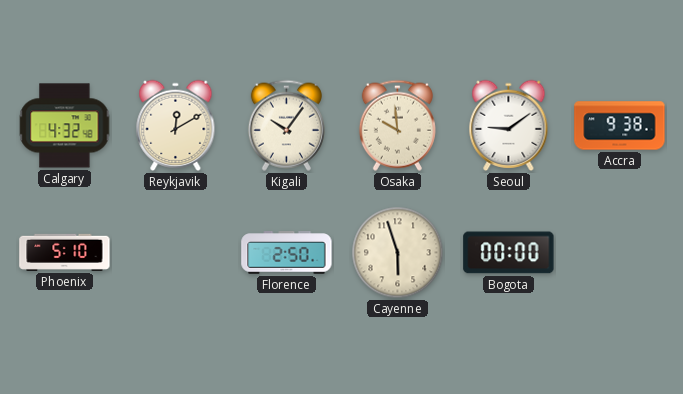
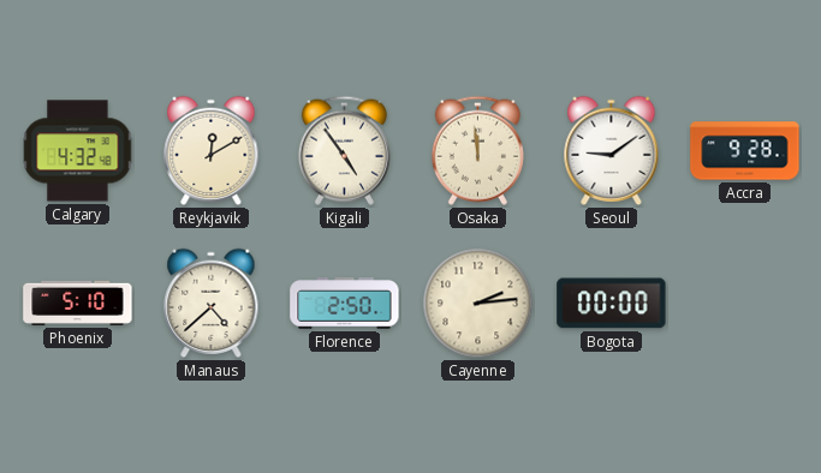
Kigali: 10:06 -> 4:54
Osaka: 9:59 -> 11:59
Accra: 9:38 -> 9:28
Manaus: none -> 4:38
Cayenne: 5:57 -> 2:14
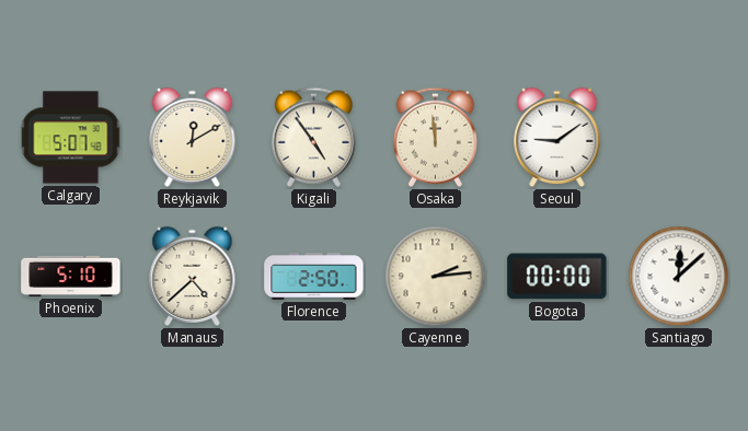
Calgary: 4:32 -> 5:07
Accra: 9:28 -> none
Santiago: none -> 12:08
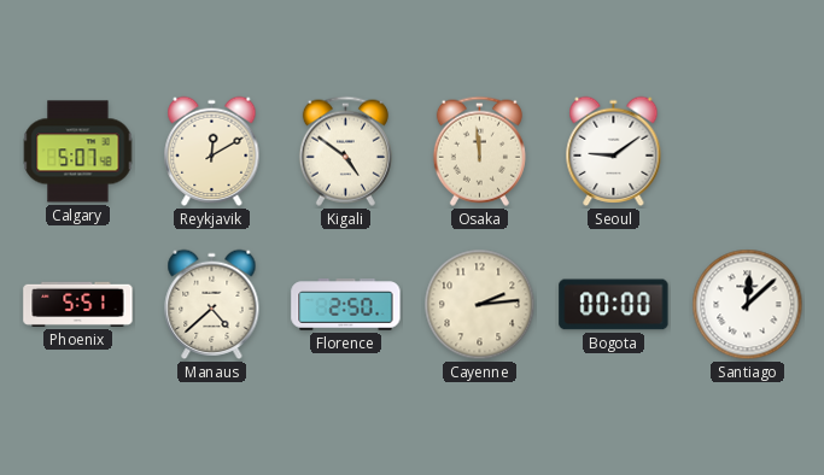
Kigali: 4:54 -> 4:51
Phoenix: 5:10 -> 5:51
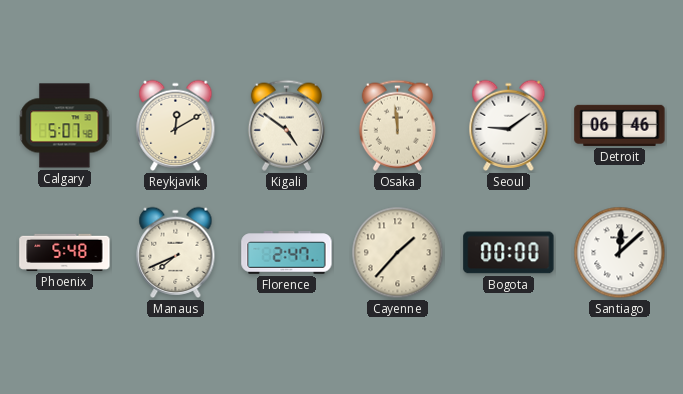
Detroit: none -> 06:46
Phoenix: 5:51 -> 5:48
Manaus: 4:38 -> 7:41
Florence: 2:50 -> 2:47
Cayenne: 2:14 -> 1:37
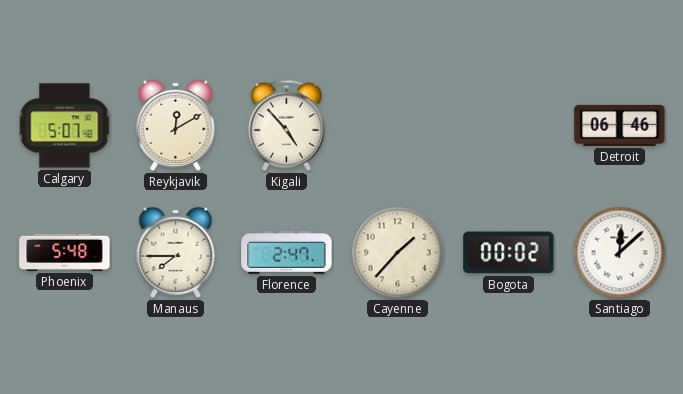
Kigali: 4:51 -> 4:53
Osaka: 11:59 -> none
Seoul: 9:09 -> none
Manaus: 7:41 -> 7:45
Bogota: 00:00 -> 00:02
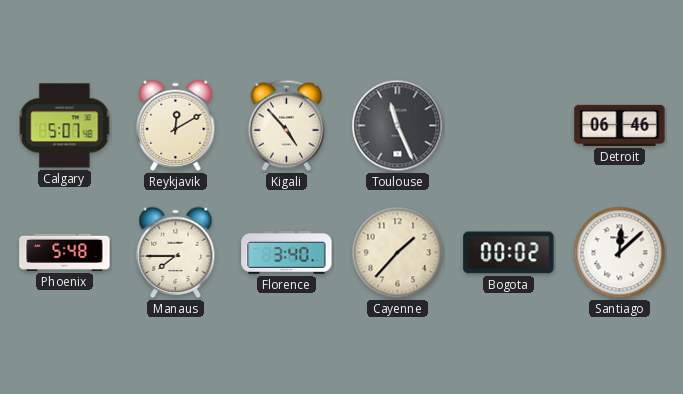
Toulouse: none -> 11:26
Florence: 2:47 -> 3:40
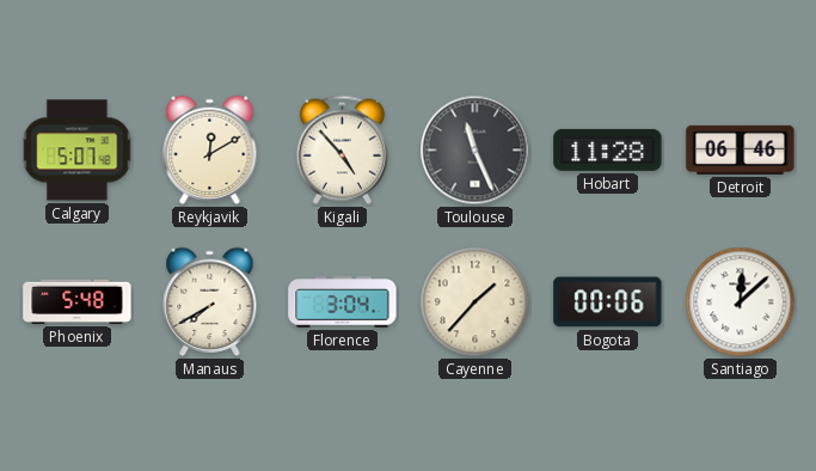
Hobart: none -> 11:28
Manaus: 7:45 -> 7:40
Florence: 3:40 -> 3:04
Bogota: 00:02 -> 00:06
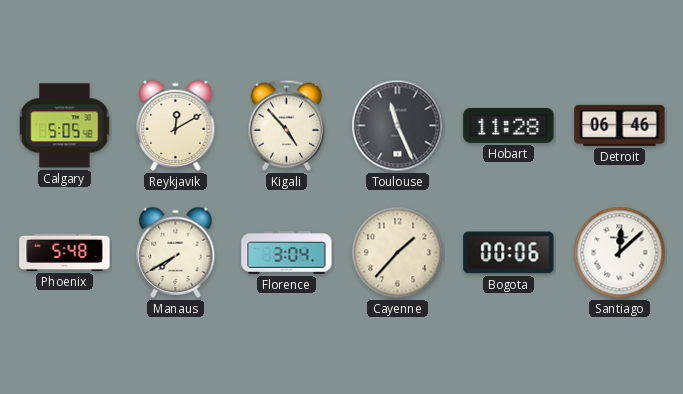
Calgary: 5:07 -> 5:05
